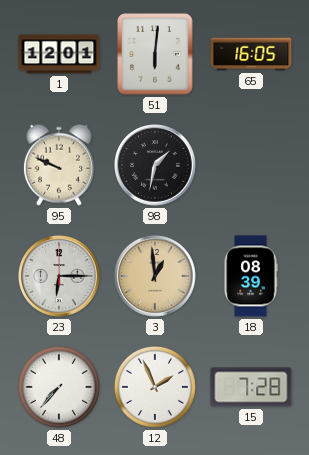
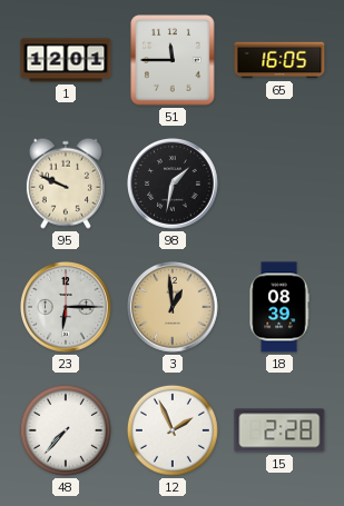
51: 6:01 -> 11:45
15: 7:28 -> 2:28
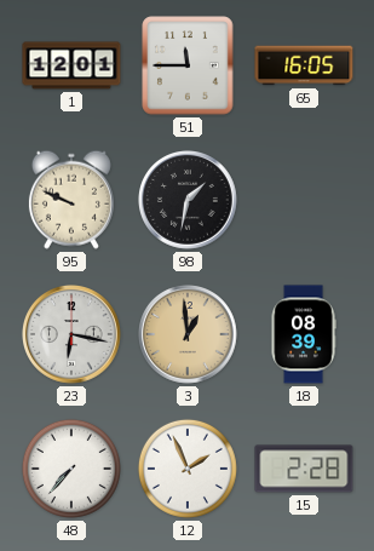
23: 6:15 -> 6:17
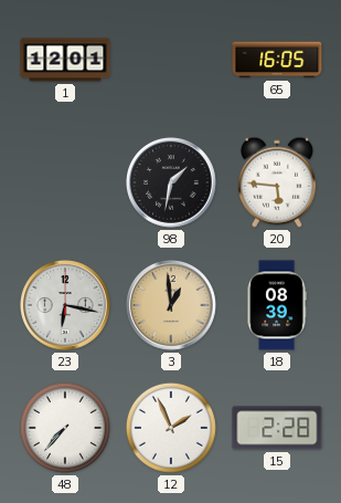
51: 11:45 -> none
95: 9:49 -> none
20: none -> 5:46
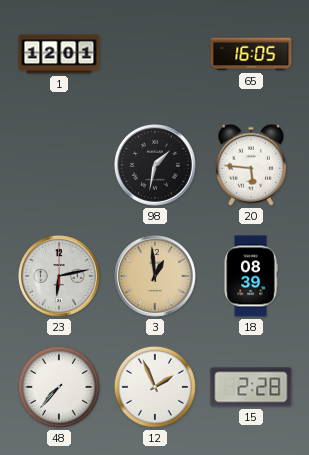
23: 6:17 -> 6:13
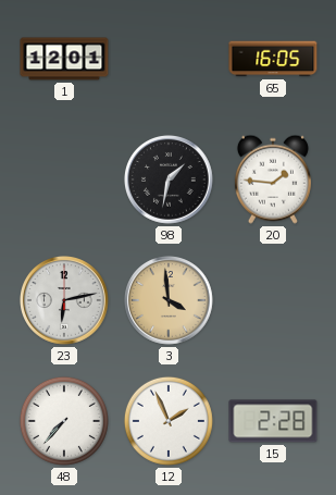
20: 5:46 -> 1:46
3: 12:59 -> 3:59
18: 08:39 -> none
